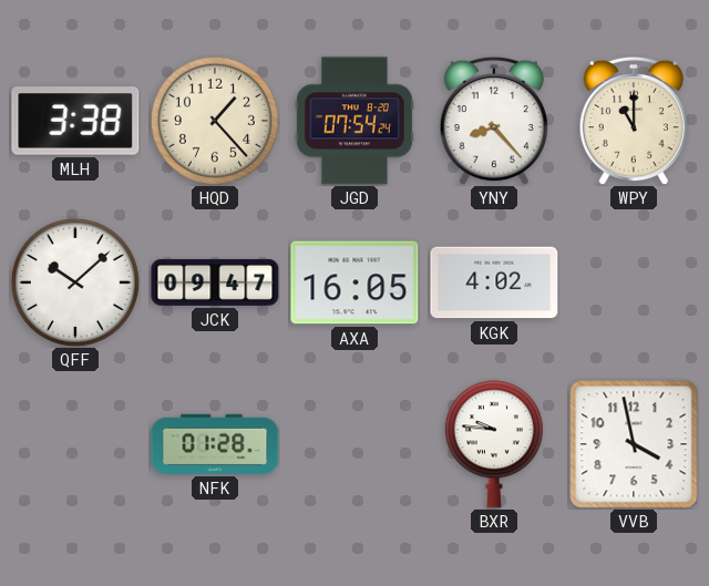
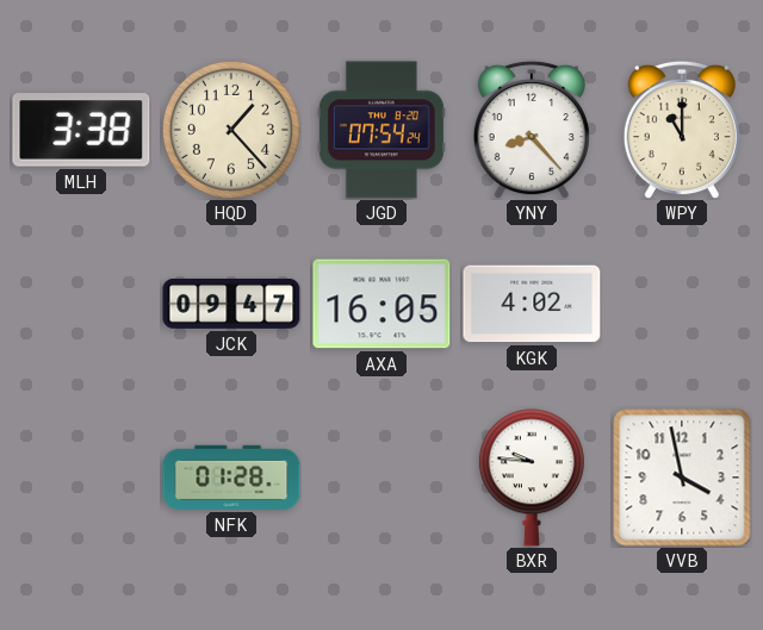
QFF: 10:08 -> none
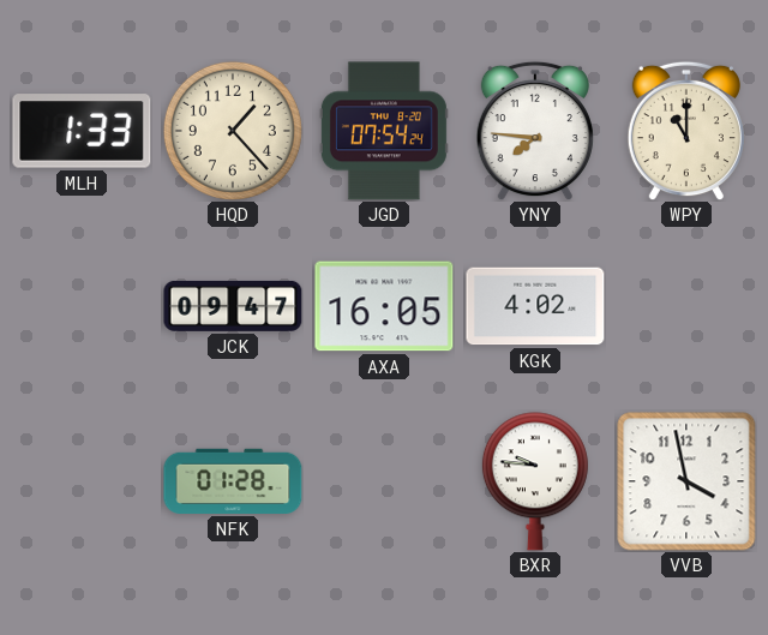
MLH: 3:38 -> 1:33
YNY: 8:23 -> 7:46
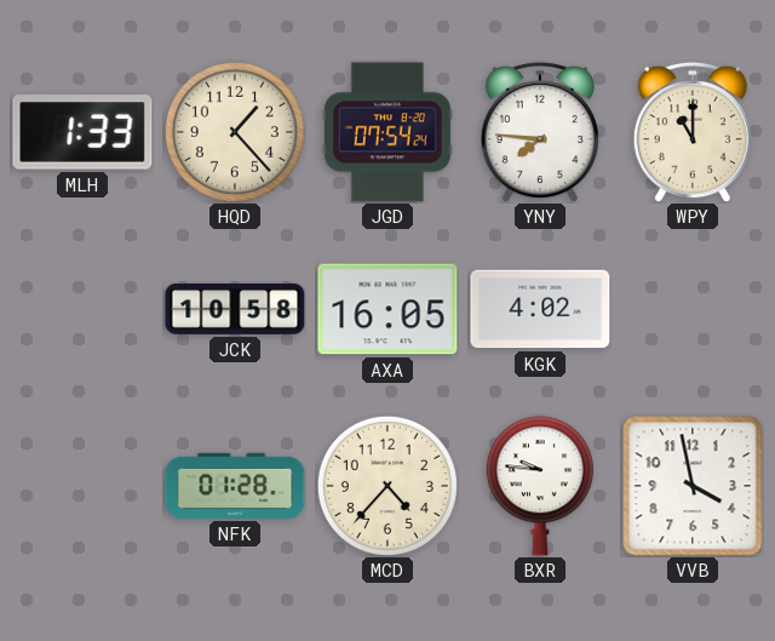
JCK: 09:47 -> 10:58
MCD: none -> 4:37
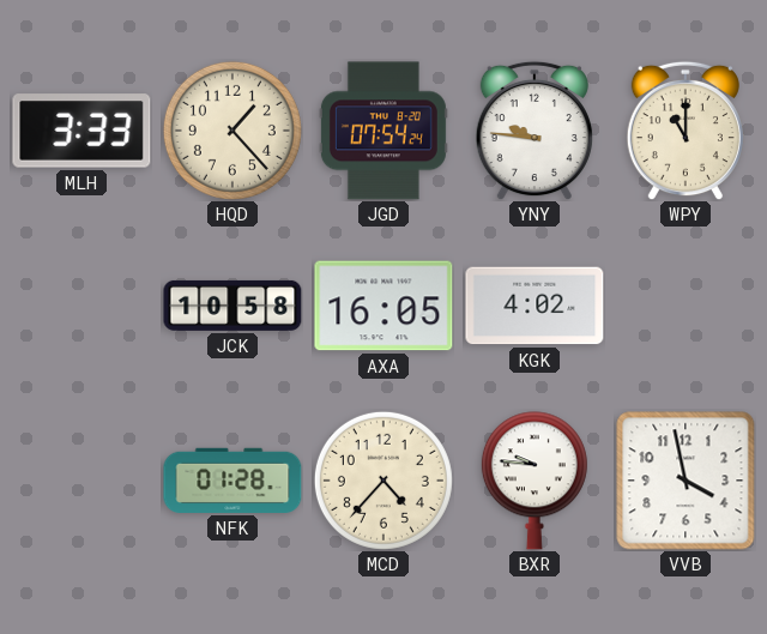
MLH: 1:33 -> 3:33
YNY: 7:46 -> 9:46
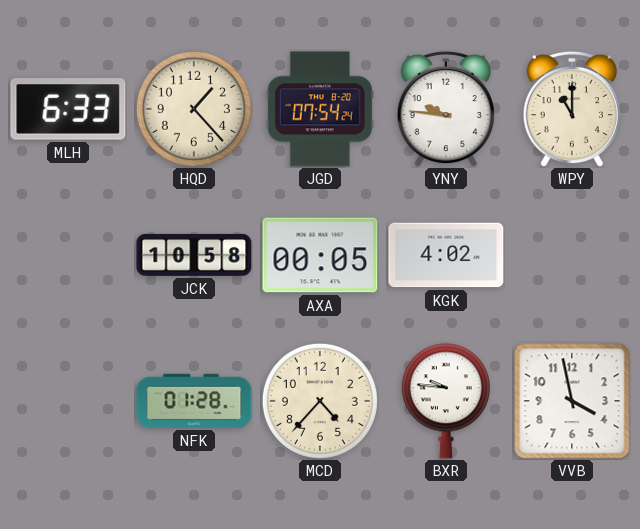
MLH: 3:33 -> 6:33
AXA: 16:05 -> 00:05
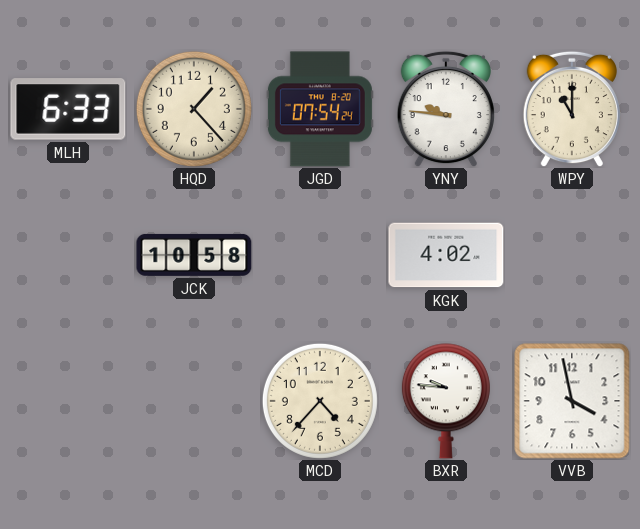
AXA: 00:05 -> none
NFK: 01:28 -> none
